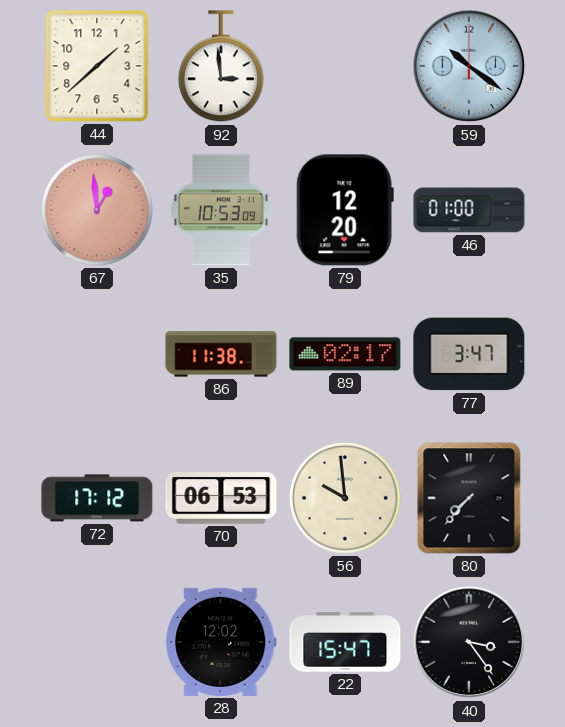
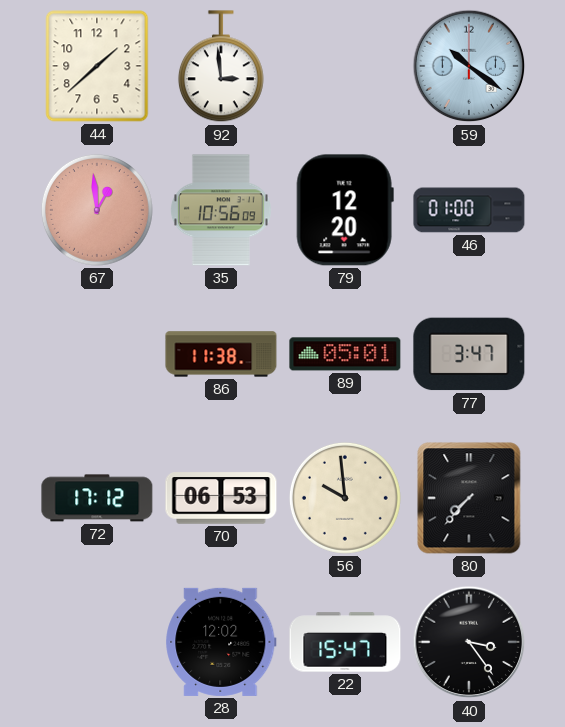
35: 10:53 -> 10:56
89: 02:17 -> 05:01
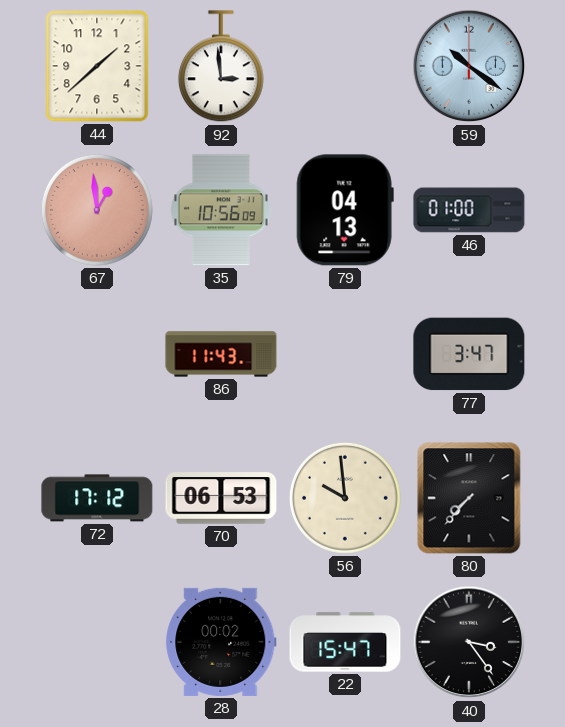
79: 12:20 -> 04:13
86: 11:38 -> 11:43
89: 05:01 -> none
28: 12:02 -> 00:02
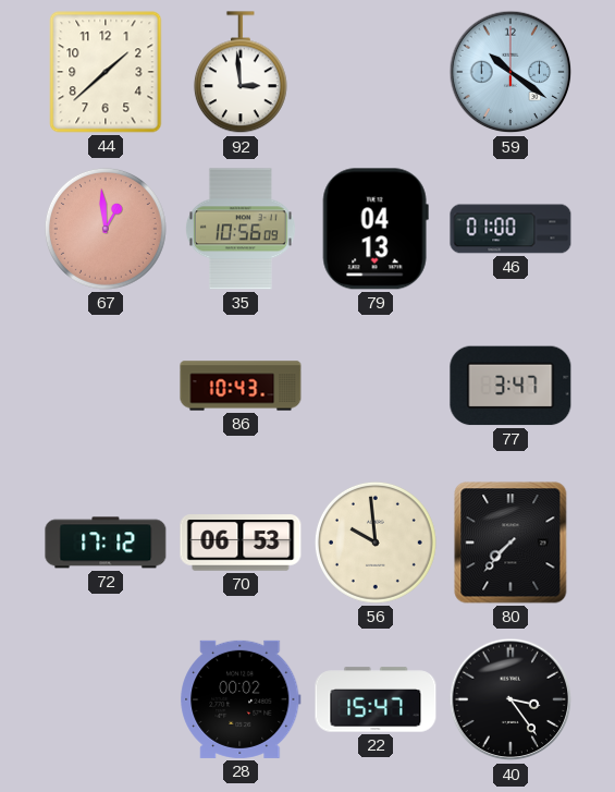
86: 11:43 -> 10:43
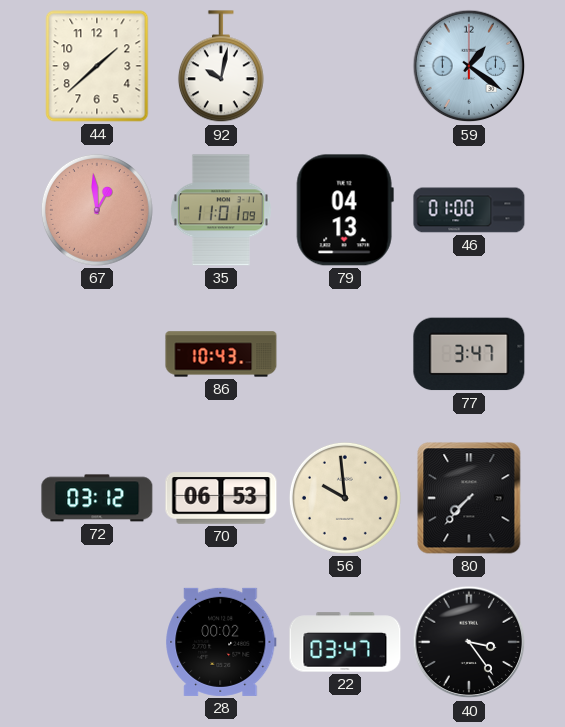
92: 2:59 -> 10:02
59: 10:21 -> 1:21
35: 10:56 -> 11:01
72: 17:12 -> 03:12
22: 15:47 -> 03:47
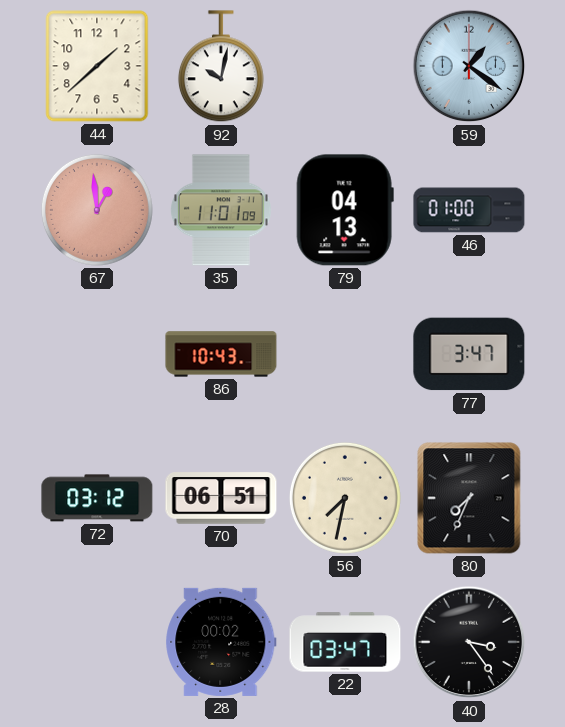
70: 06:53 -> 06:51
56: 9:59 -> 7:32
80: 7:37 -> 7:34
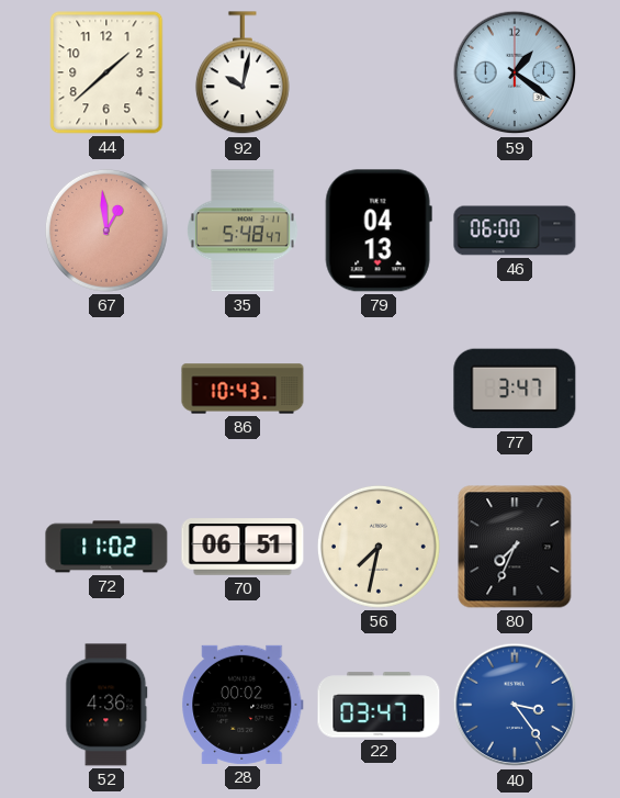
35: 11:01 -> 5:48
46: 01:00 -> 06:00
72: 03:12 -> 11:02
52: none -> 4:36
40 dial: black -> blue
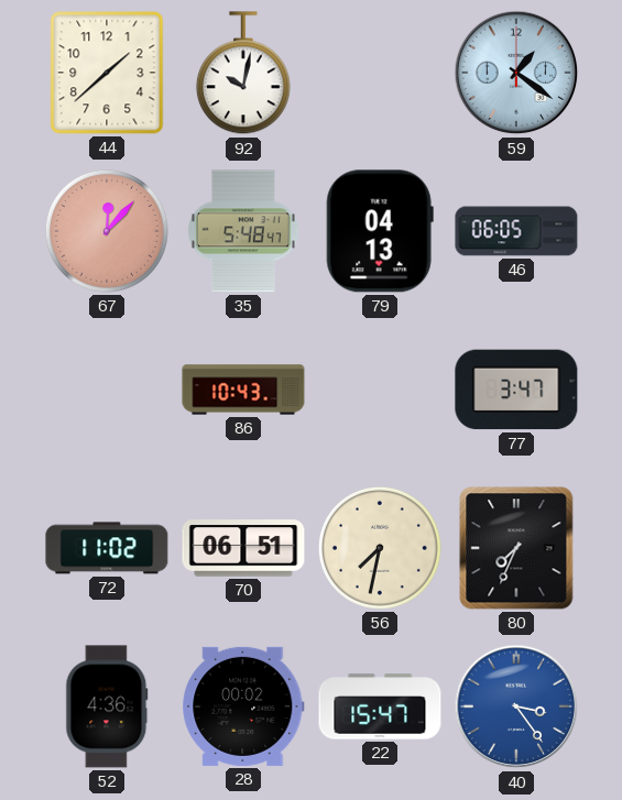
67: 12:59 -> 12:07
46: 06:00 -> 06:05
22: 03:47 -> 15:47
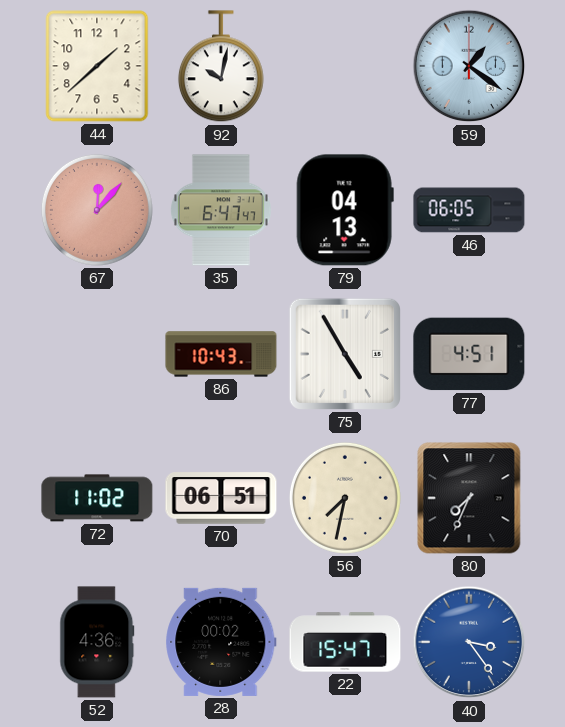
35: 5:48 -> 6:47
75: none -> 4:55
77: 3:47 -> 4:51
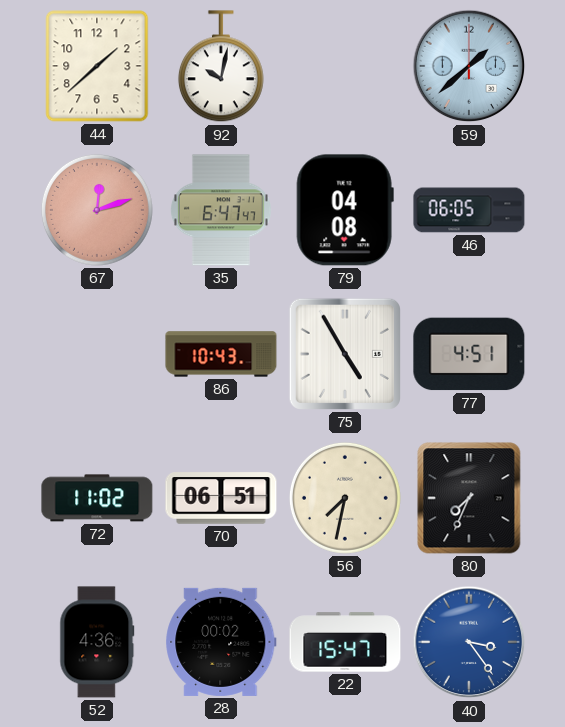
59: 1:21 -> 1:38
67: 12:07 -> 12:12
79: 04:13 -> 04:08
